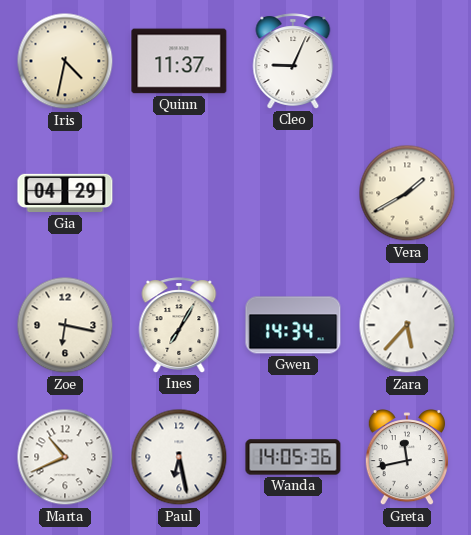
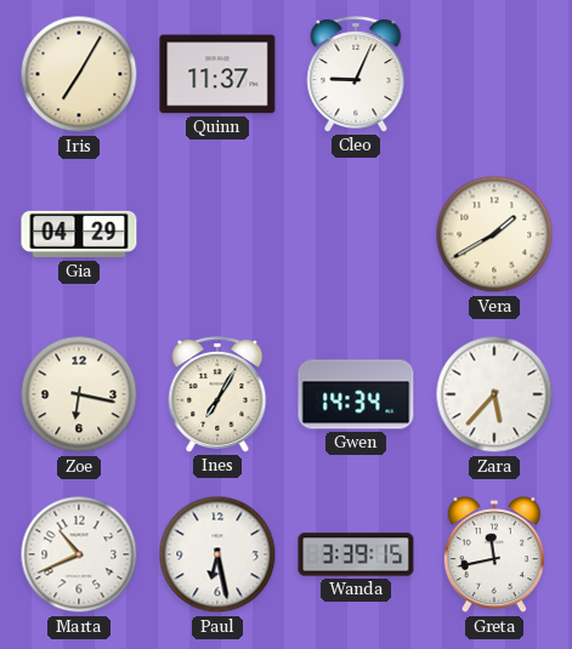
Iris: 4:32 -> 7:05
Wanda: 14:05 -> 3:39
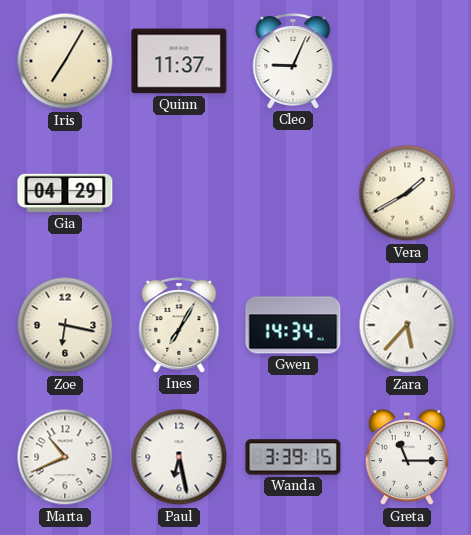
Greta: 11:43 -> 11:15
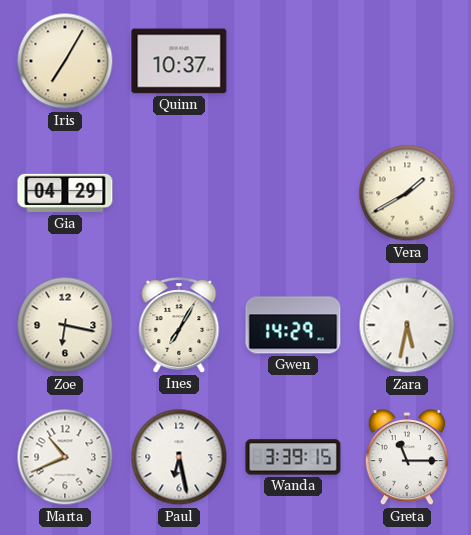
Quinn: 11:37 -> 10:37
Cleo: 9:04 -> none
Gwen: 14:34 -> 14:29
Zara: 5:37 -> 5:32
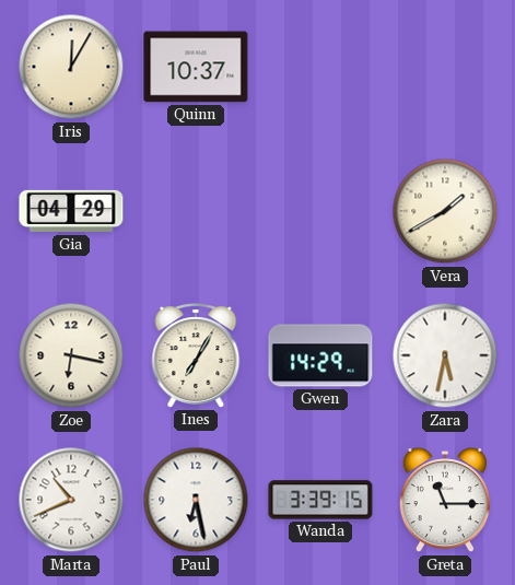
Iris: 7:05 -> 12:05
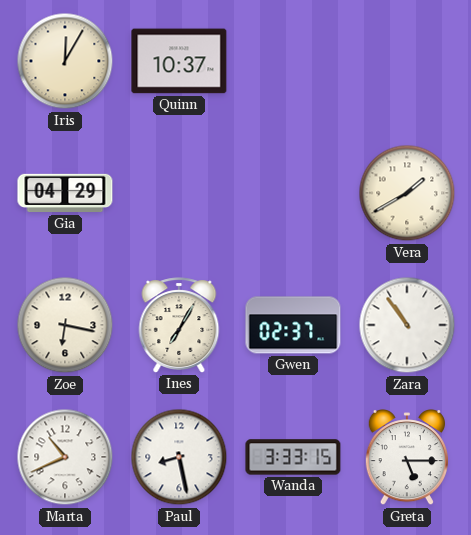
Gwen: 14:29 -> 02:37
Zara: 5:32 -> 10:54
Paul: 6:28 -> 8:28
Wanda: 3:39 -> 3:33
Greta: 11:15 -> 5:15
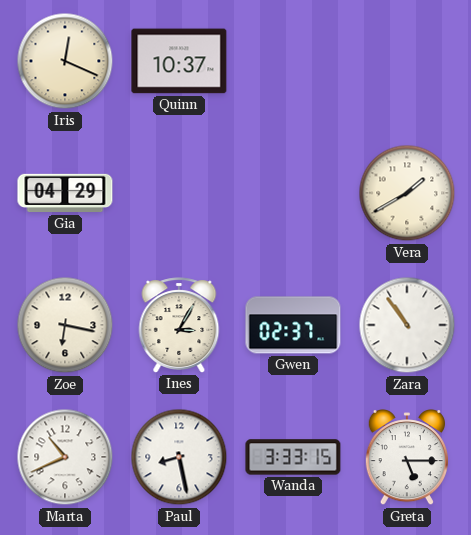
Iris: 12:05 -> 12:19
Ines: 7:05 -> 3:05
